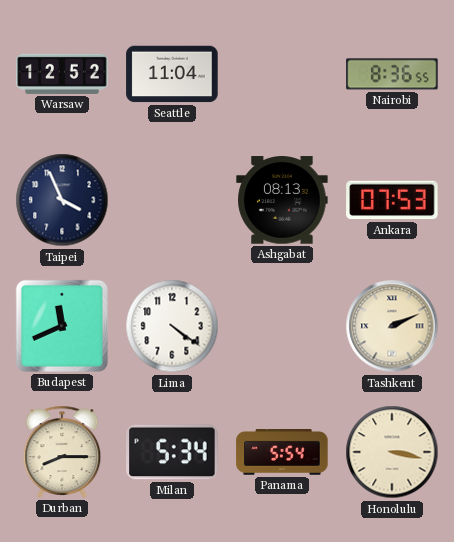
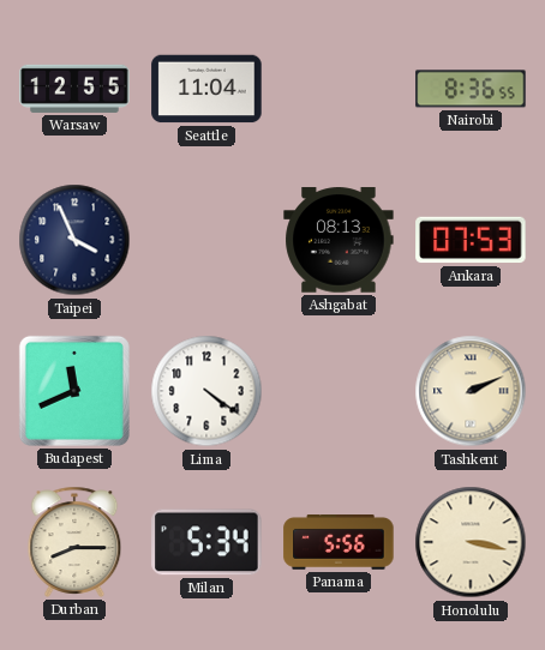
Warsaw: 12:52 -> 12:55
Panama: 5:54 -> 5:56
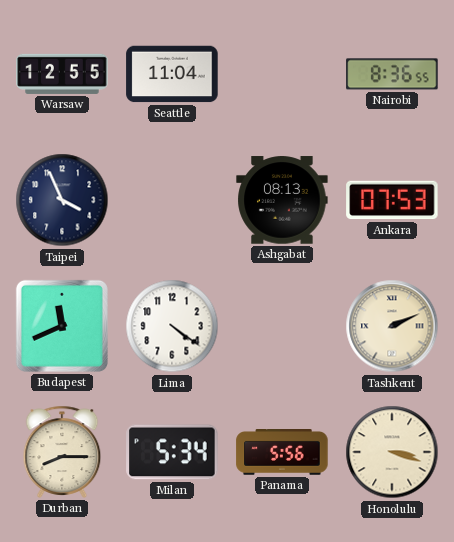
Honolulu: 3:17 -> 3:18
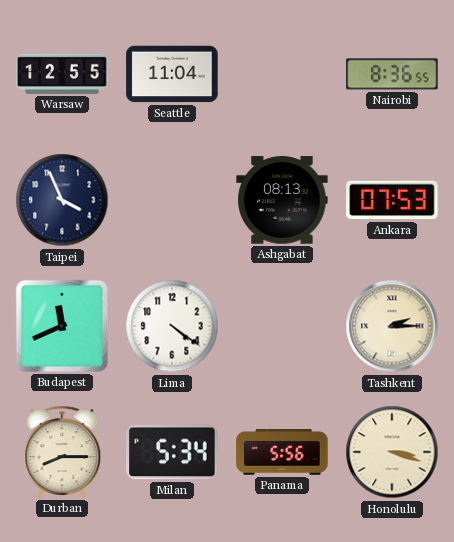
Tashkent: 2:11 -> 2:15
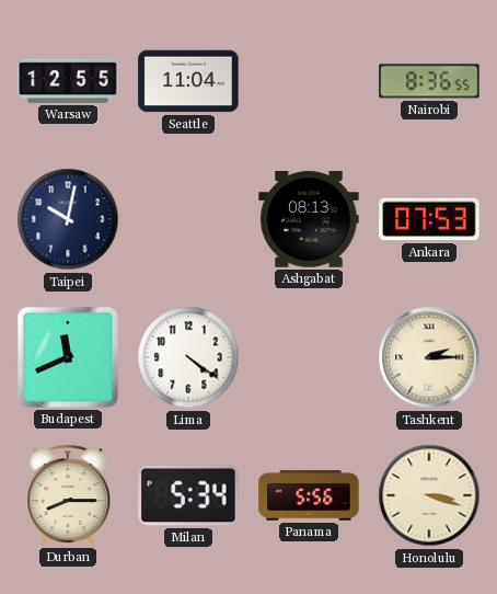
Taipei: 3:56 -> 10:02
